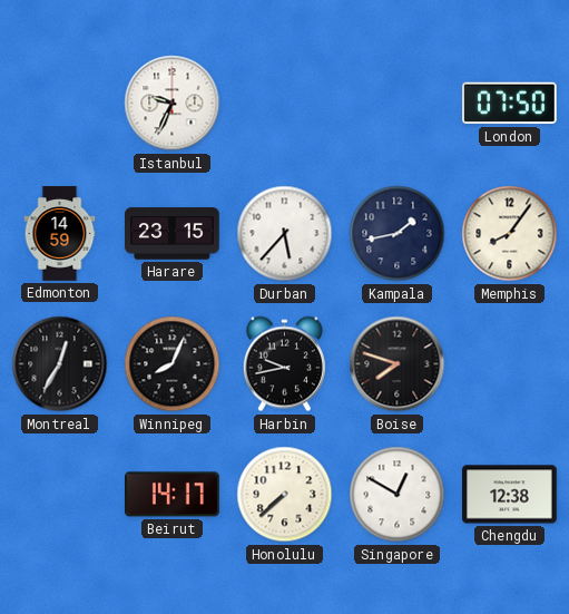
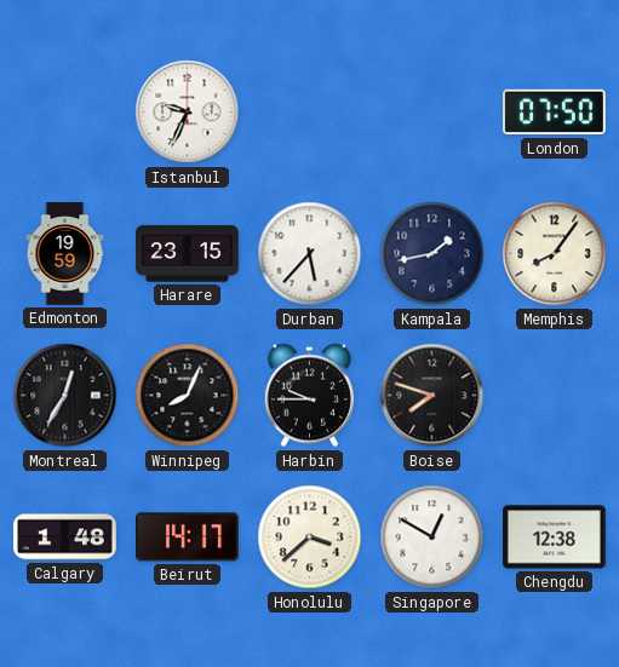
Edmonton: 14:59 -> 19:59
Harbin: 9:43 -> 9:45
Calgary: none -> 1:48
Honolulu: 7:38 -> 3:38
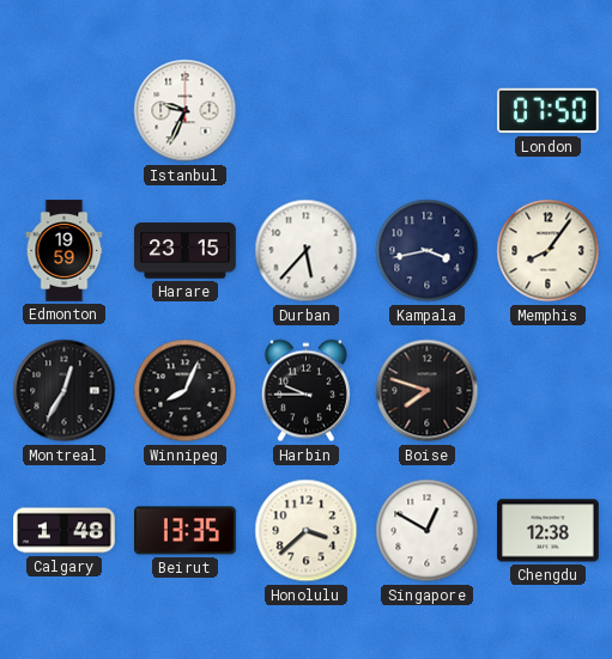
Kampala: 1:43 -> 3:43
Beirut: 14:17 -> 13:35
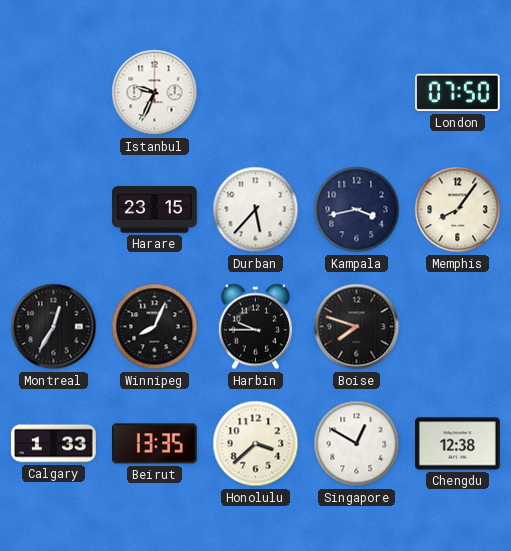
Edmonton: 19:59 -> none
Calgary: 1:48 -> 1:33
